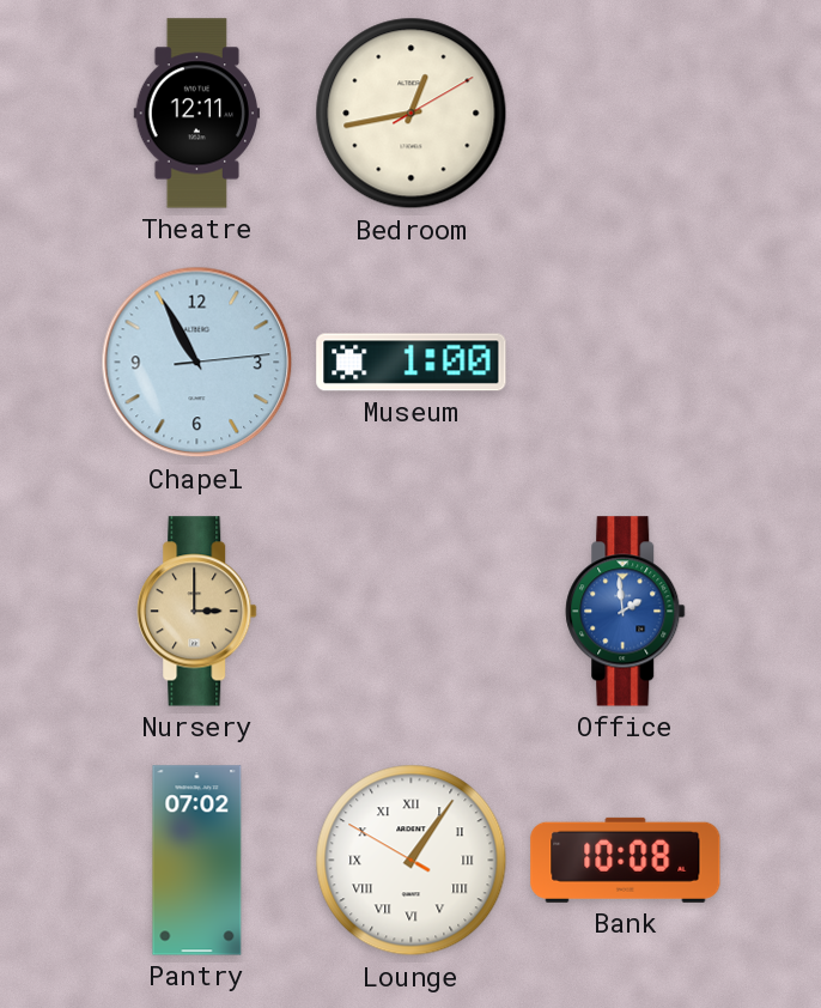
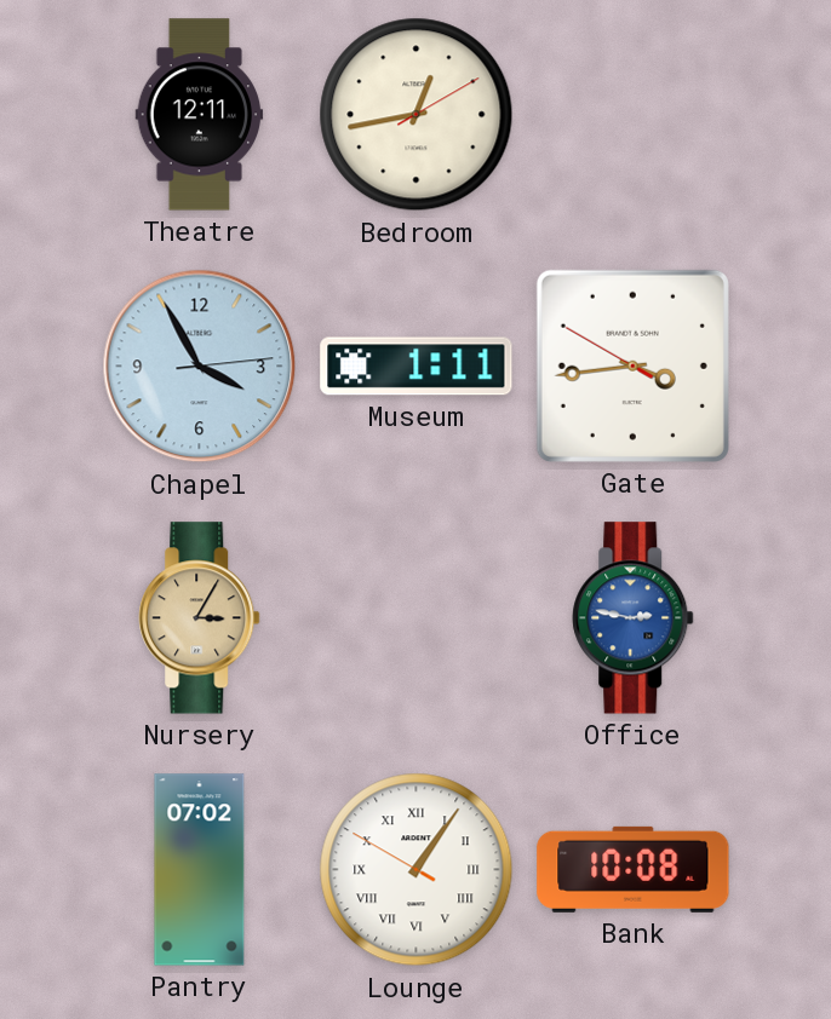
Chapel: 10:55 -> 3:55
Museum: 1:00 -> 1:11
Gate: none -> 3:43
Nursery: 3:00 -> 3:05
Office: 1:59 -> 2:47
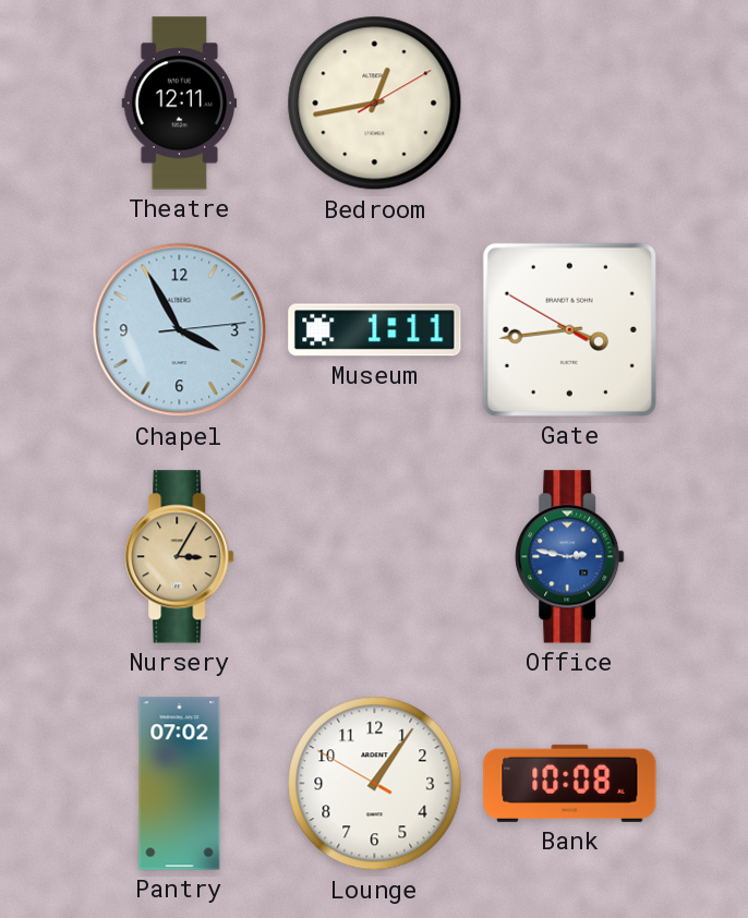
Lounge numerals: Roman -> Arabic
